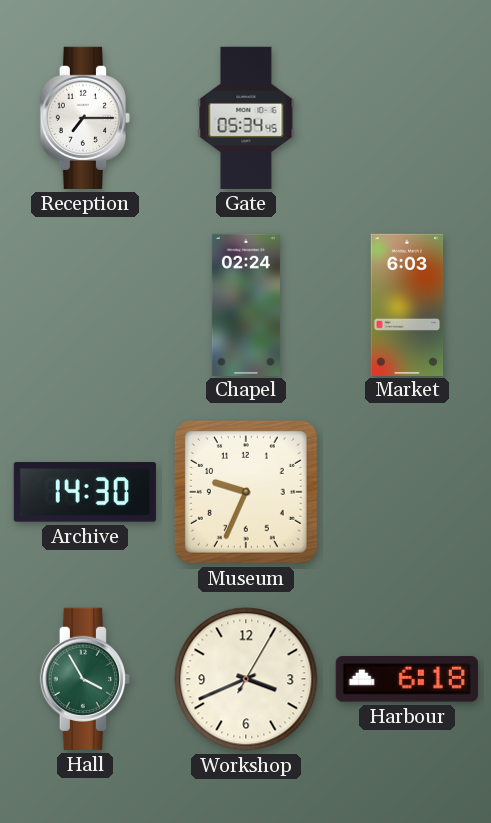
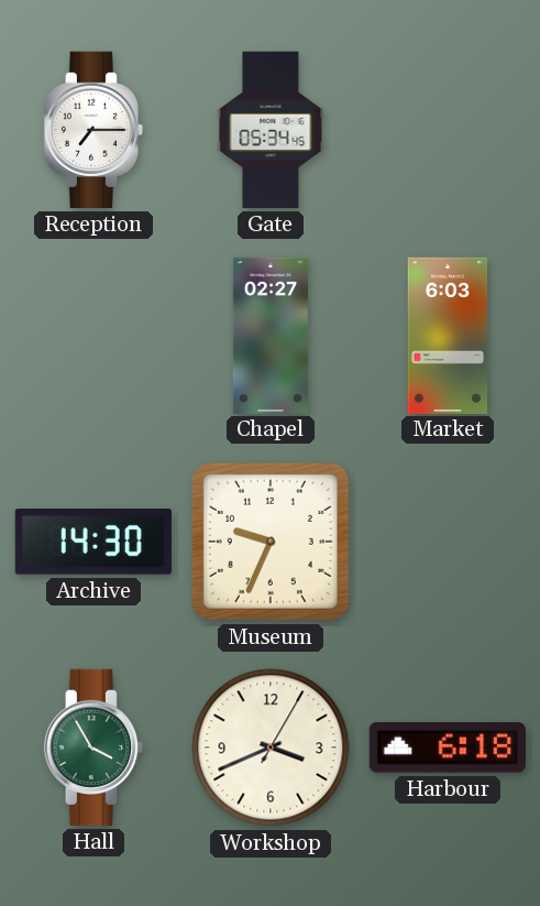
Chapel: 02:24 -> 02:27
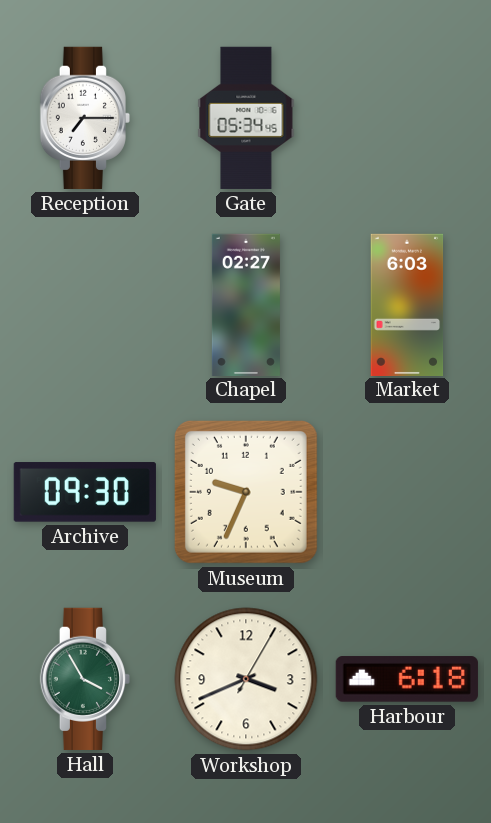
Archive: 14:30 -> 09:30
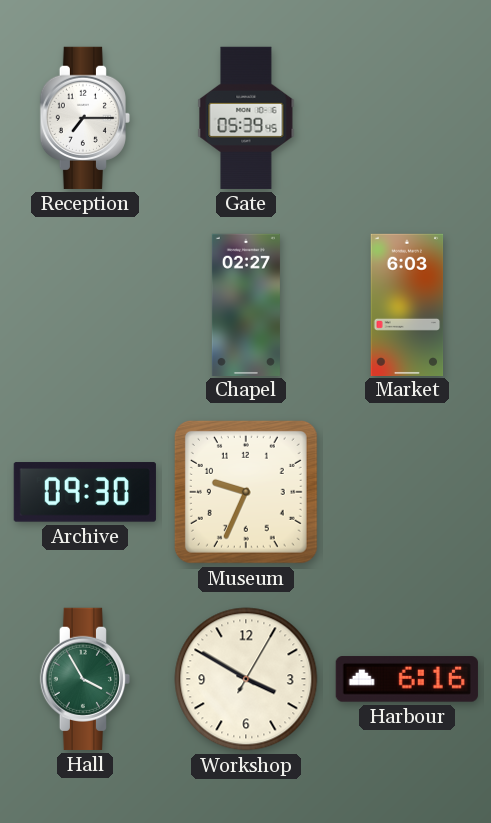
Gate: 05:34 -> 05:39
Workshop: 3:41 -> 3:50
Harbour: 6:18 -> 6:16
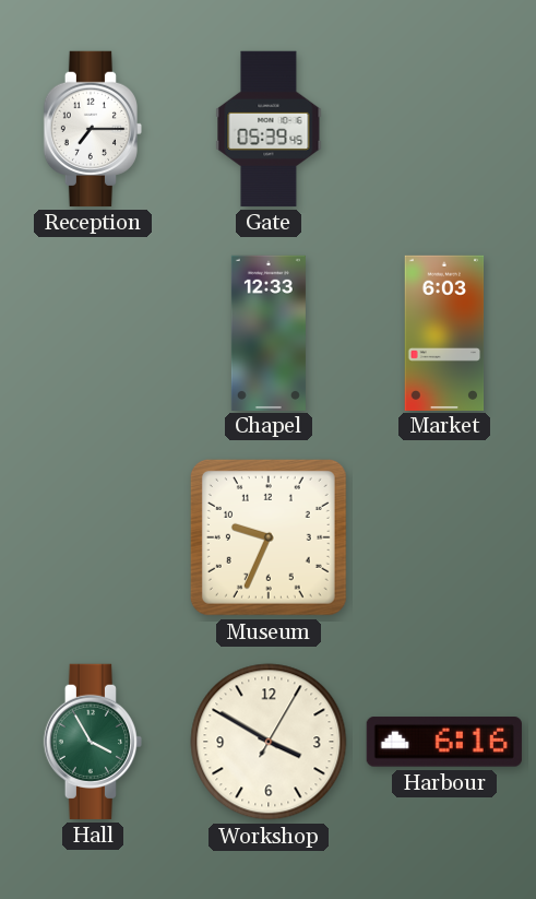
Chapel: 02:27 -> 12:33
Archive: 09:30 -> none
